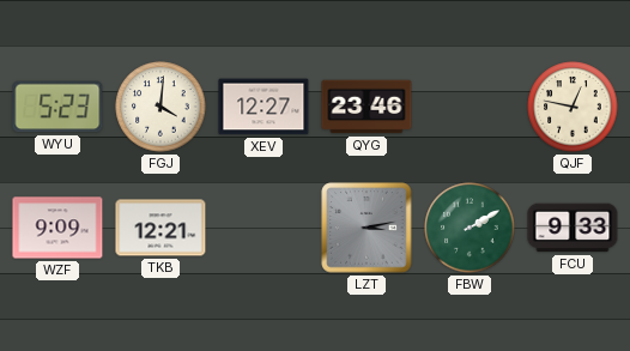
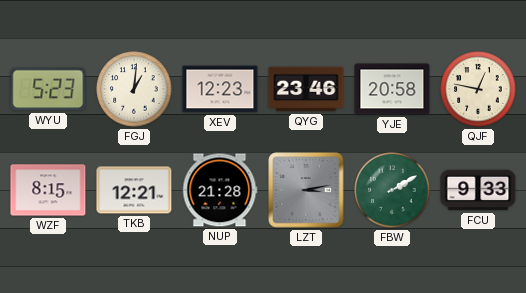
FGJ: 4:01 -> 1:01
XEV: 12:27 -> 12:23
YJE: none -> 20:58
WZF: 9:09 -> 8:15
NUP: none -> 21:28
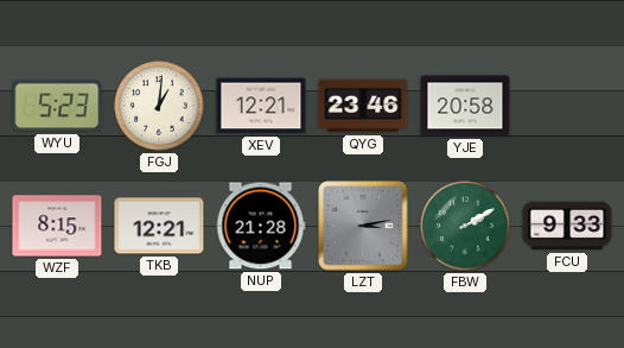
XEV: 12:23 -> 12:21
QJF: 12:47 -> none
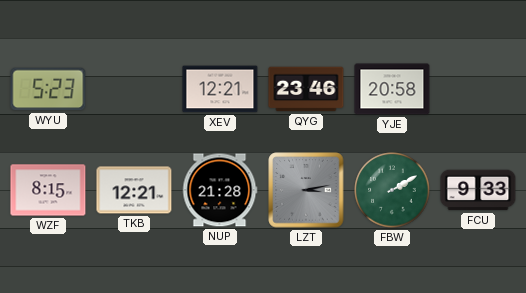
FGJ: 1:01 -> none
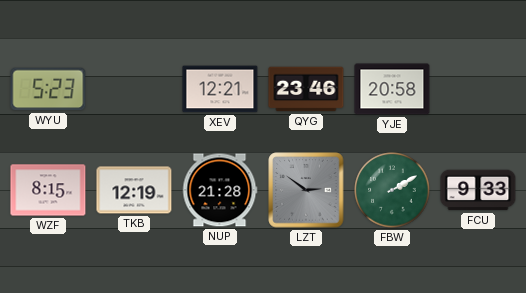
TKB: 12:21 -> 12:19
LZT: 3:13 -> 2:51
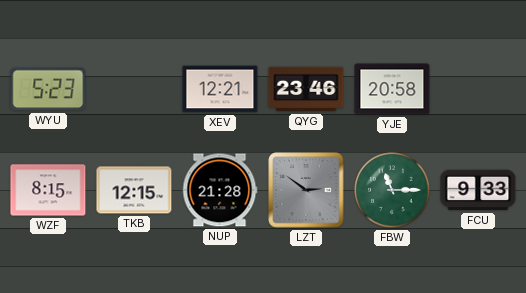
TKB: 12:19 -> 12:15
FBW: 2:10 -> 11:15
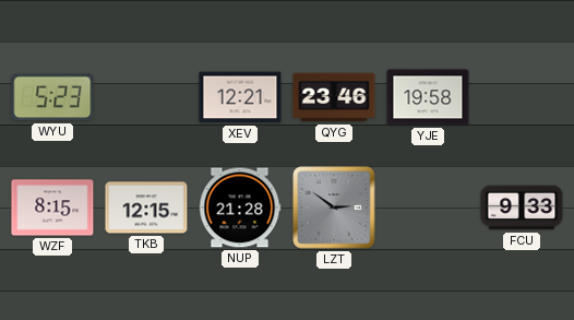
YJE: 20:58 -> 19:58
FBW: 11:15 -> none
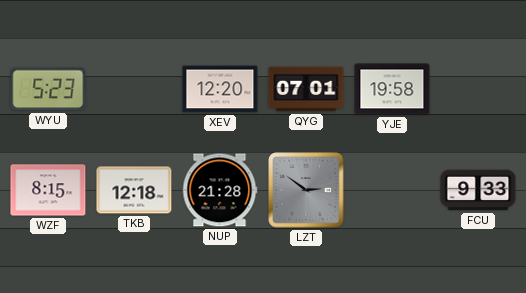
XEV: 12:21 -> 12:20
QYG: 23:46 -> 07:01
TKB: 12:15 -> 12:18
